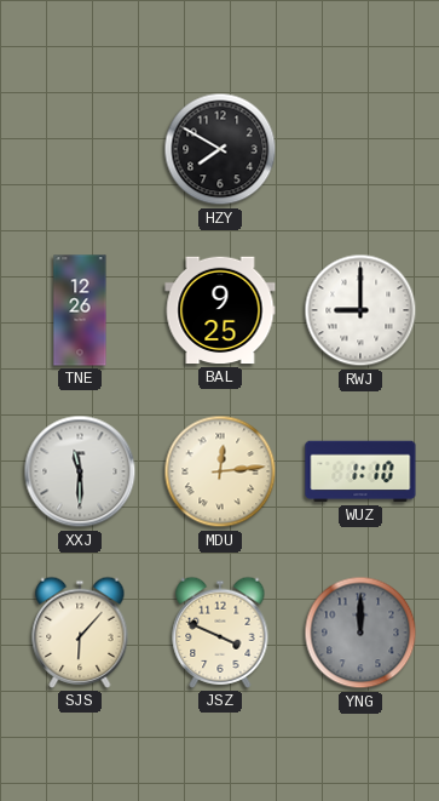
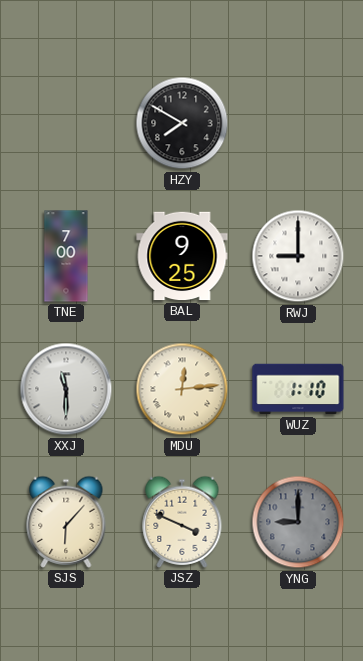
TNE: 12:26 -> 7:00
YNG: 12:00 -> 9:00
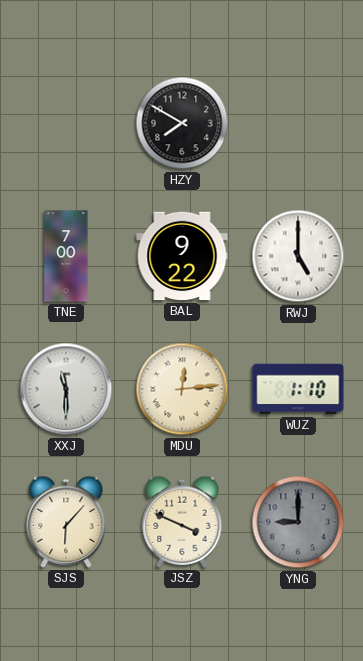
BAL: 9:25 -> 9:22
RWJ: 9:00 -> 5:00
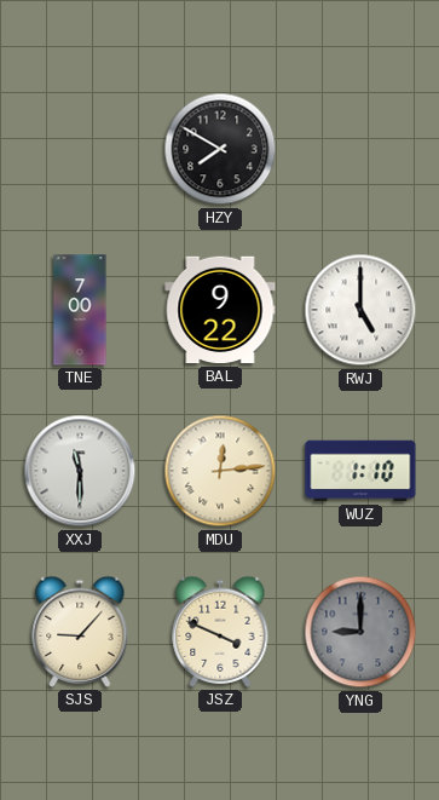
SJS: 6:07 -> 9:07
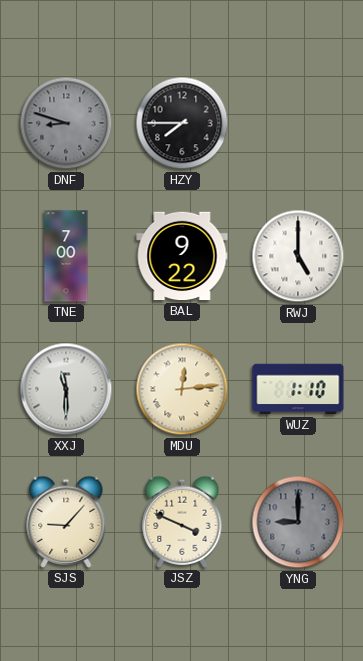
DNF: none -> 8:48
HZY: 7:50 -> 7:45
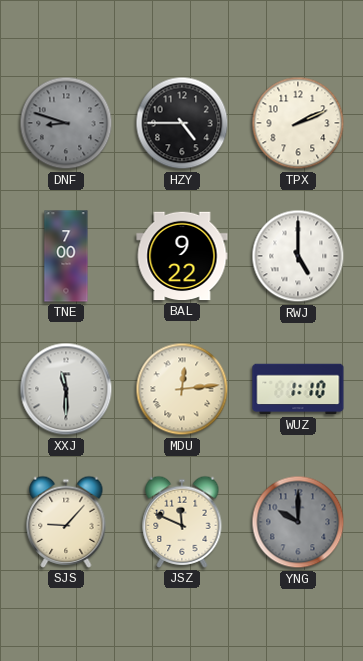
HZY: 7:45 -> 4:45
TPX: none -> 2:11
JSZ: 3:49 -> 11:49
YNG: 9:00 -> 10:00
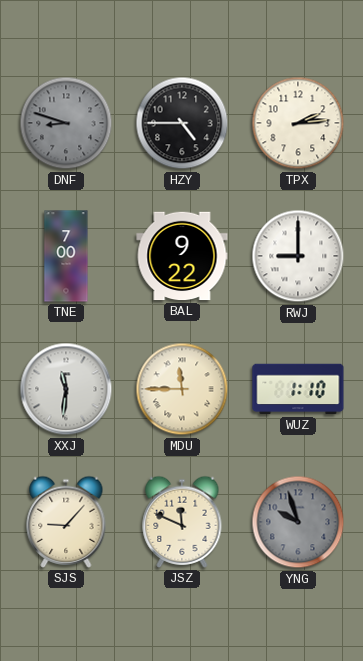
TPX: 2:11 -> 2:14
RWJ: 5:00 -> 9:00
XXJ: 11:30 -> 11:31
MDU: 12:14 -> 11:45
YNG: 10:00 -> 9:57
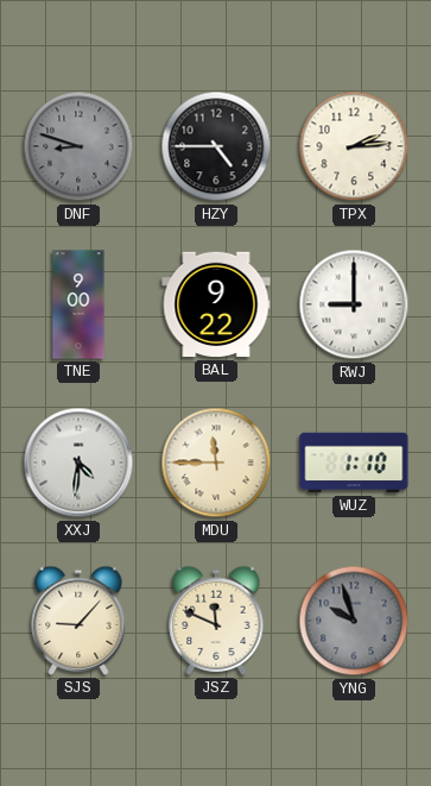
TNE: 7:00 -> 9:00
XXJ: 11:31 -> 4:31
